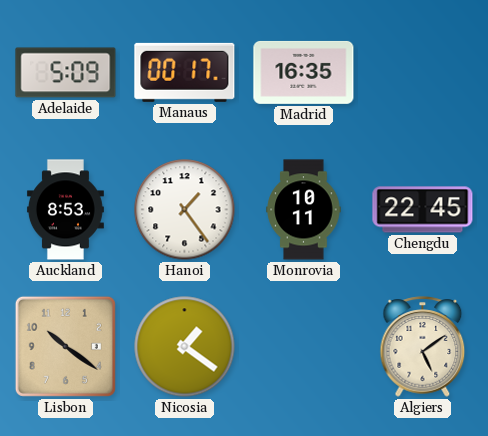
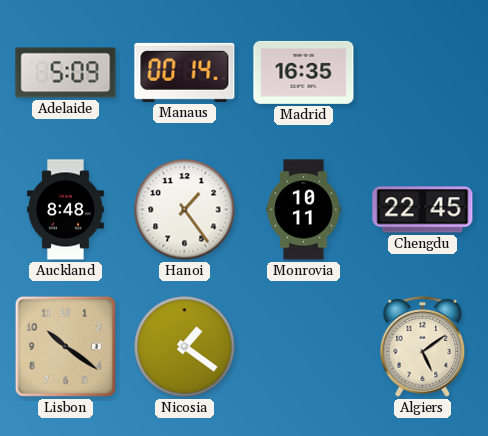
Manaus: 00:17 -> 00:14
Auckland: 8:53 -> 8:48
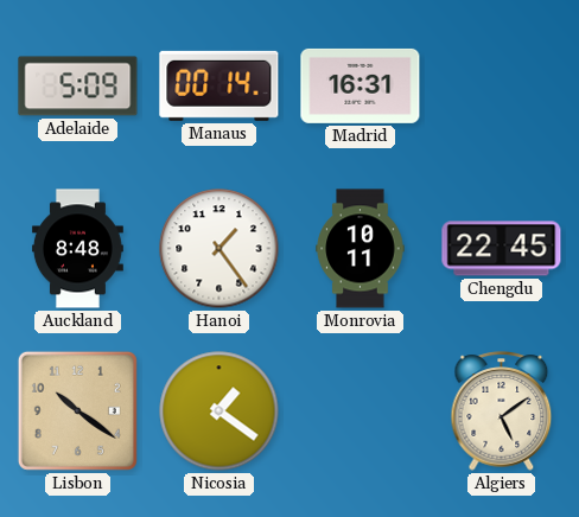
Madrid: 16:35 -> 16:31
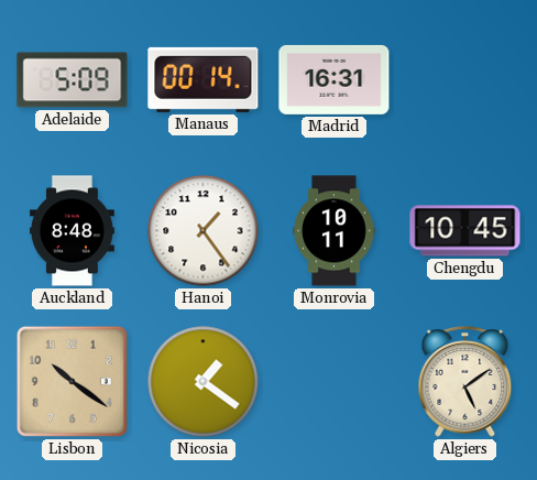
Chengdu: 22:45 -> 10:45
